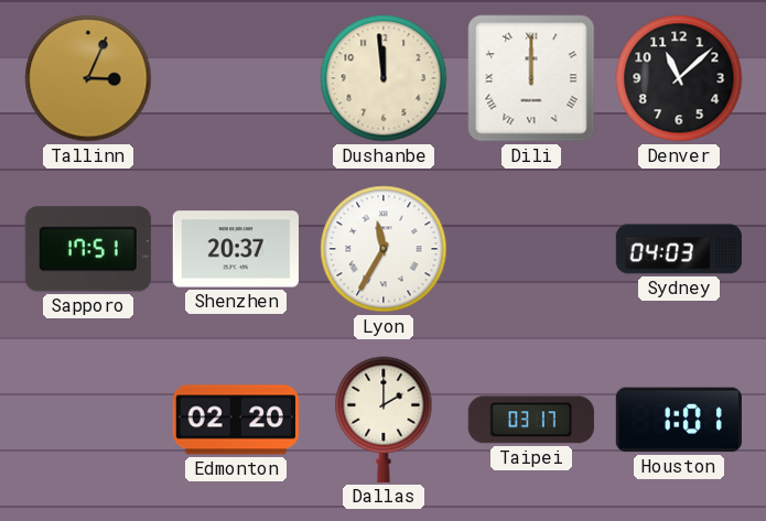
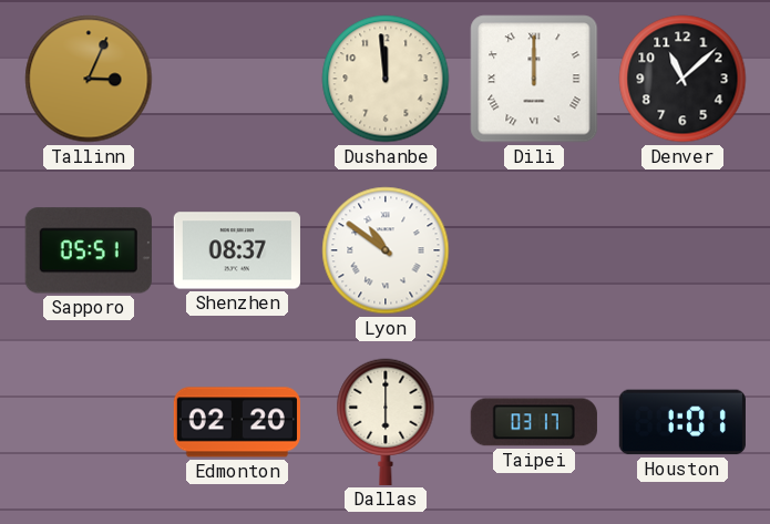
Sapporo: 17:51 -> 05:51
Shenzhen: 20:37 -> 08:37
Lyon: 11:35 -> 10:51
Sydney: 04:03 -> none
Dallas: 2:00 -> 6:00
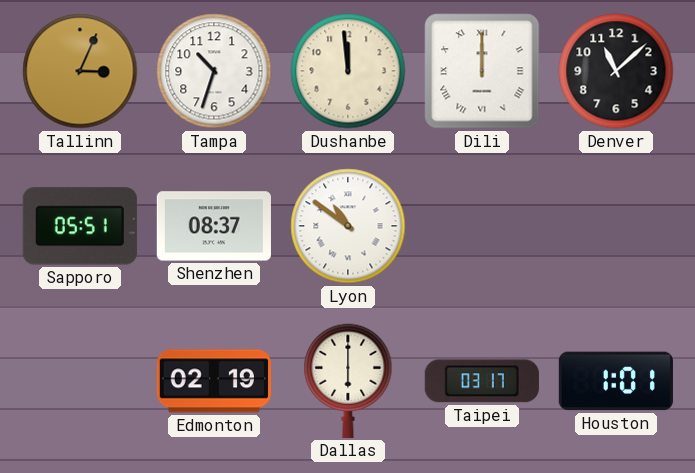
Tampa: none -> 10:33
Edmonton: 02:20 -> 02:19
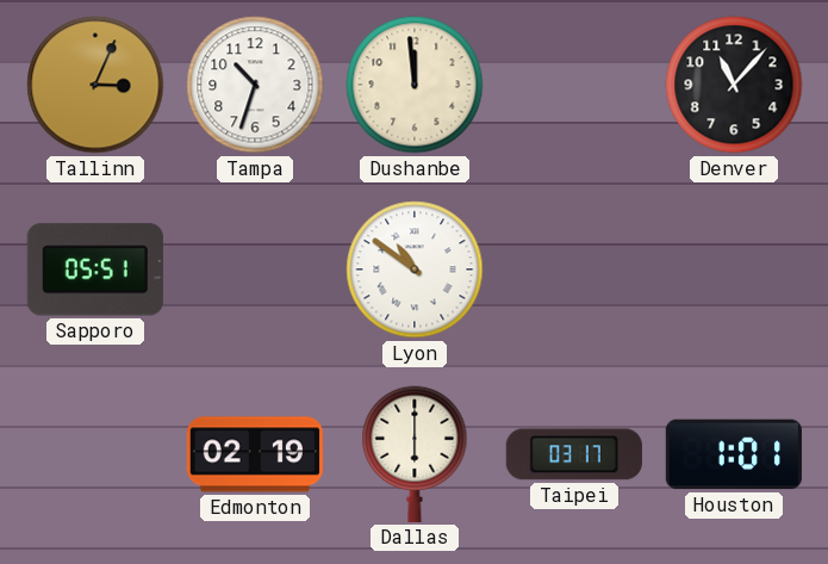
Dili: 12:00 -> none
Denver: 11:08 -> 11:07
Shenzhen: 08:37 -> none
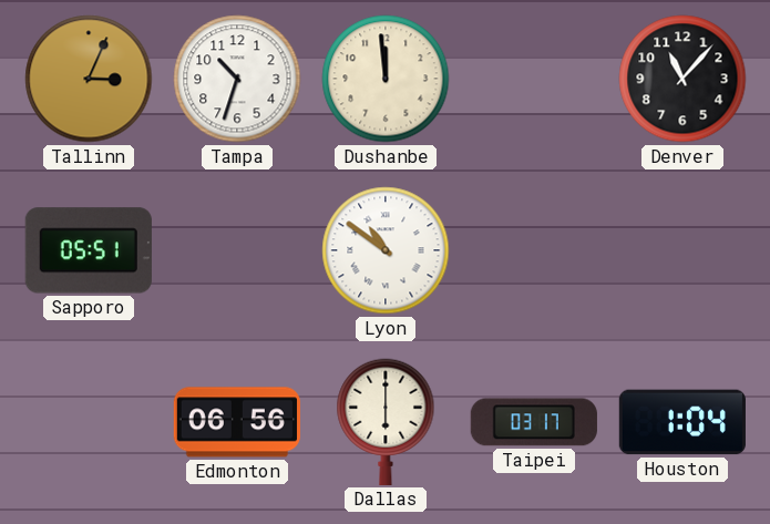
Edmonton: 02:19 -> 06:56
Houston: 1:01 -> 1:04
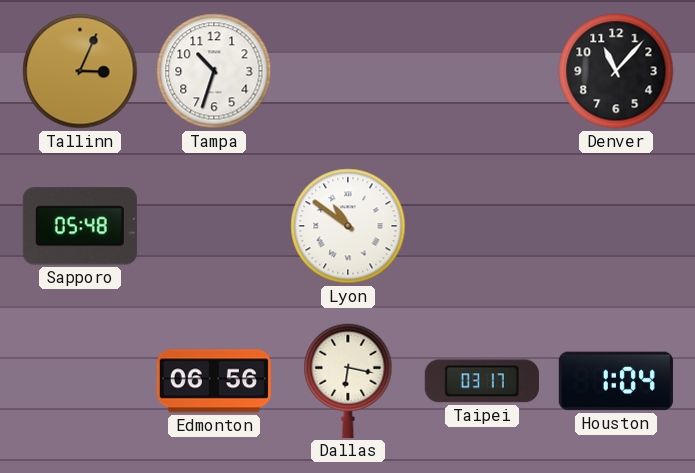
Dushanbe: 11:59 -> none
Sapporo: 05:51 -> 05:48
Dallas: 6:00 -> 6:17
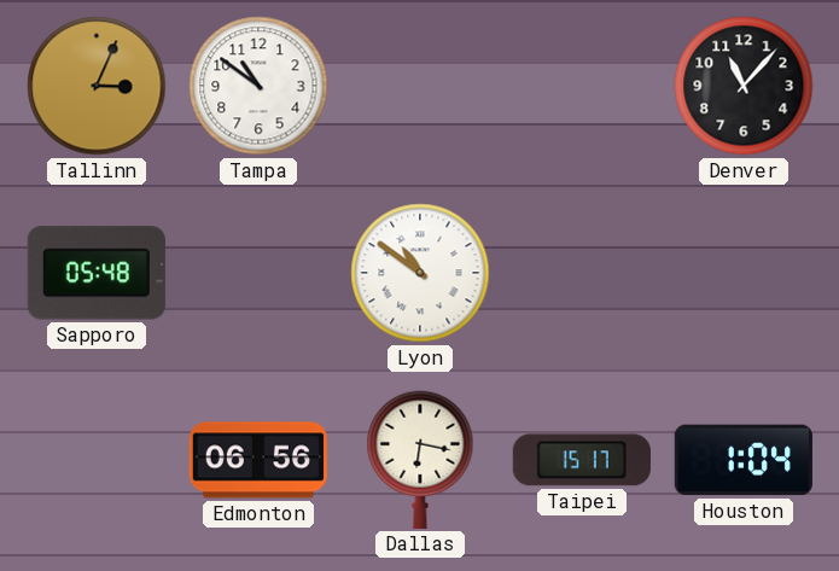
Tampa: 10:33 -> 10:51
Taipei: 03:17 -> 15:17
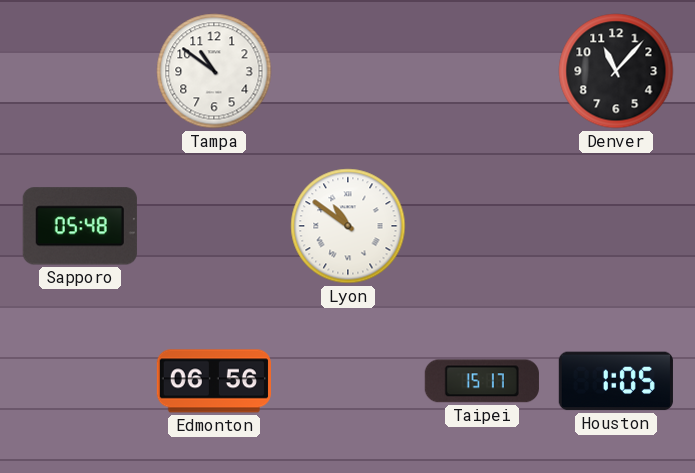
Tallinn: 3:04 -> none
Dallas: 6:17 -> none
Houston: 1:04 -> 1:05
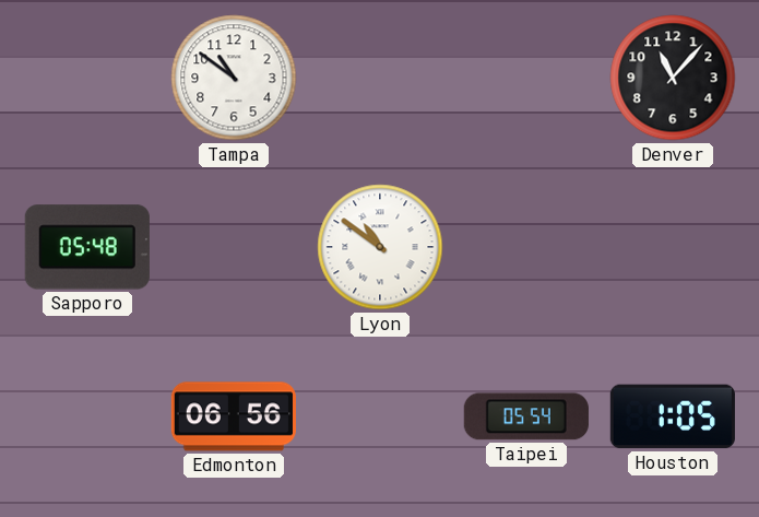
Taipei: 15:17 -> 05:54
